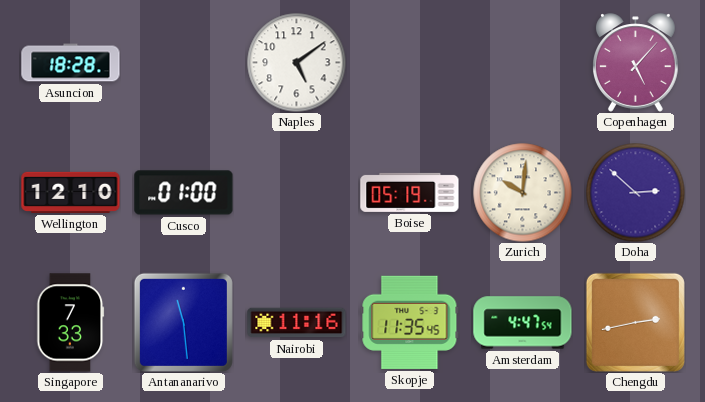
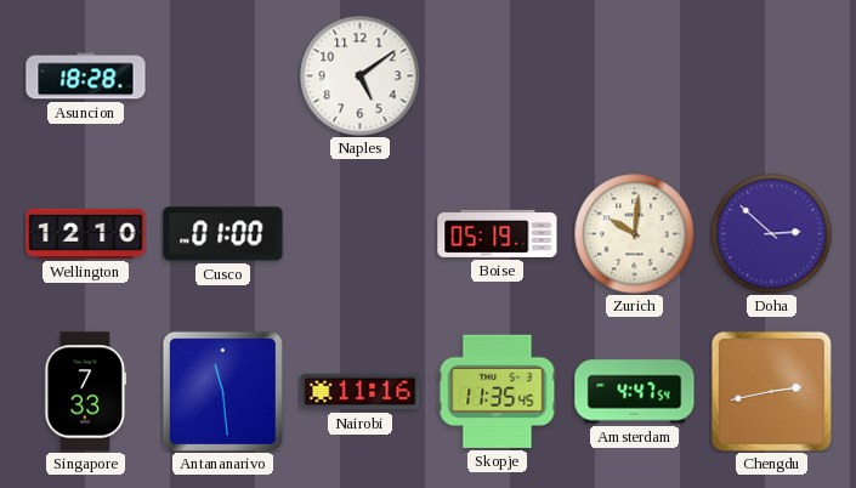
Copenhagen: 5:07 -> none
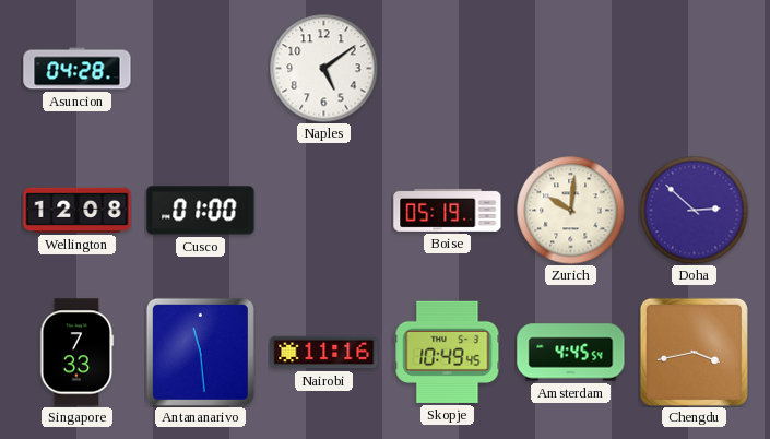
Asuncion: 18:28 -> 04:28
Wellington: 12:10 -> 12:08
Skopje: 11:35 -> 10:49
Amsterdam: 4:47 -> 4:45
Chengdu: 2:43 -> 3:43
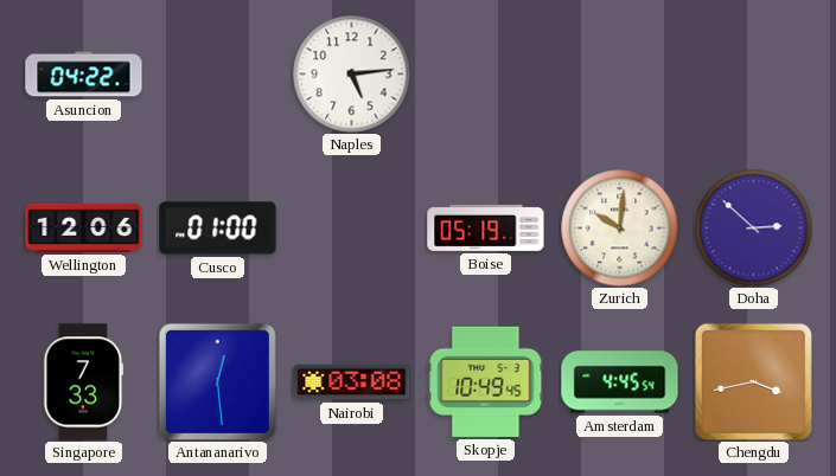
Asuncion: 04:28 -> 04:22
Naples: 5:09 -> 5:14
Wellington: 12:08 -> 12:06
Antananarivo: 11:29 -> 12:29
Nairobi: 11:16 -> 03:08
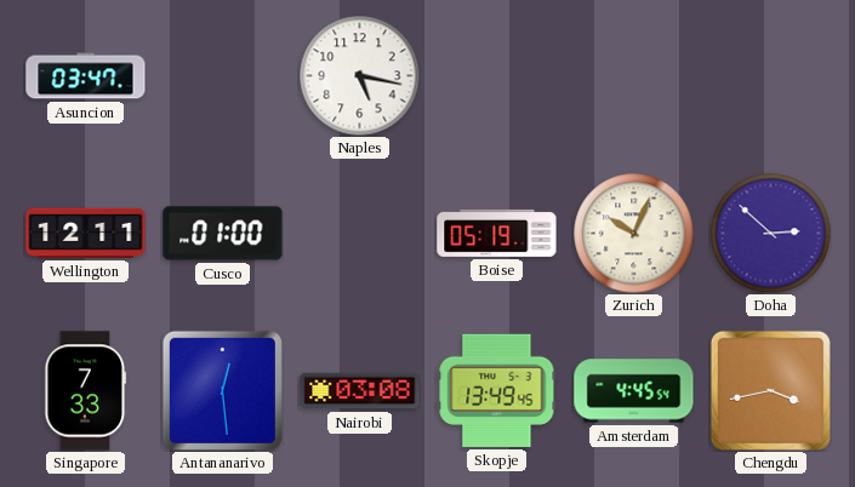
Asuncion: 04:22 -> 03:47
Naples: 5:14 -> 5:17
Wellington: 12:06 -> 12:11
Zurich: 10:01 -> 10:04
Skopje: 10:49 -> 13:49
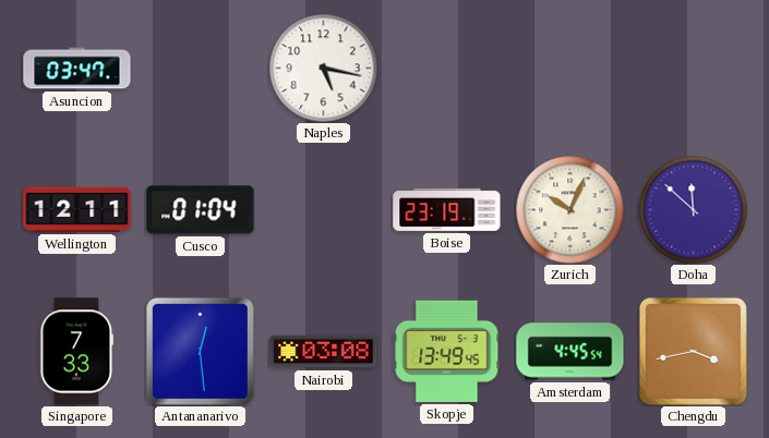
Cusco: 01:00 -> 01:04
Boise: 05:19 -> 23:19
Doha: 2:52 -> 11:52
